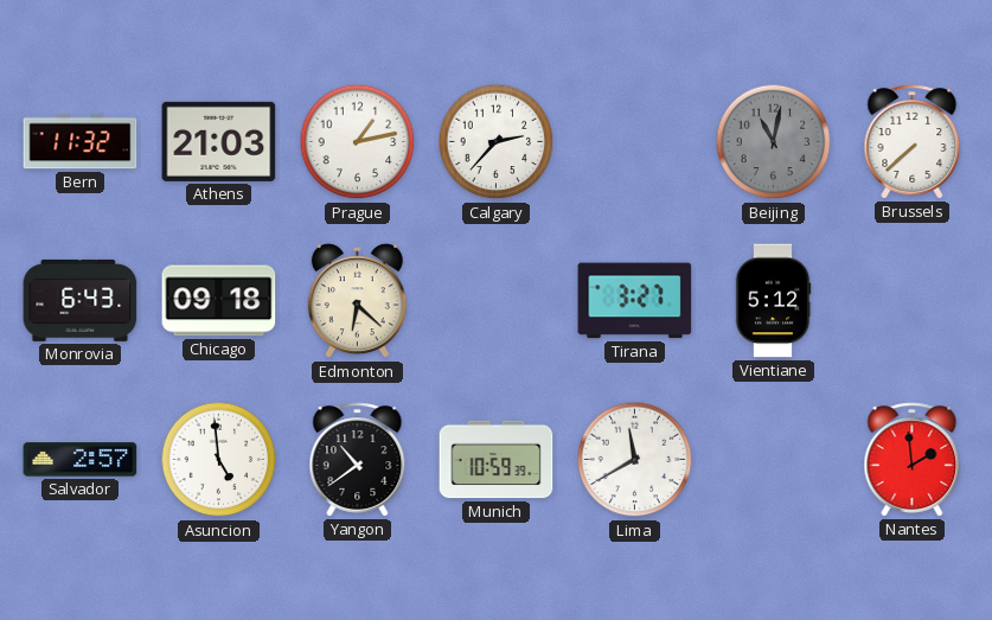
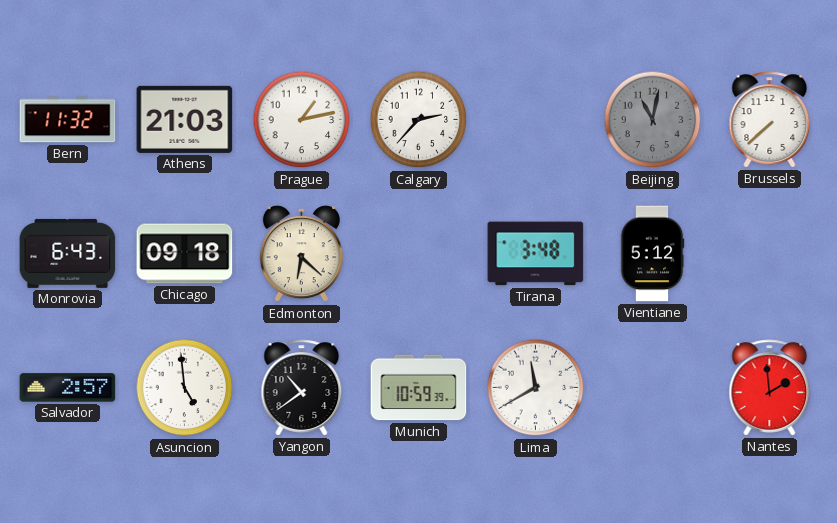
Tirana: 3:27 -> 3:48
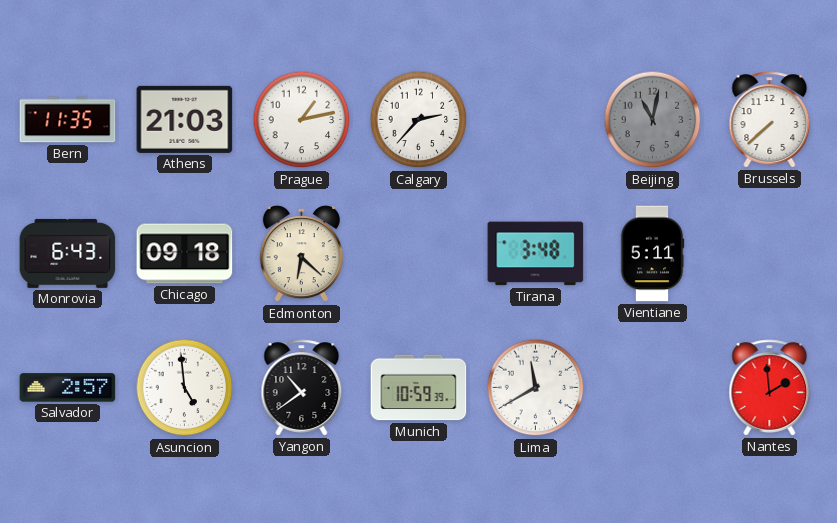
Bern: 11:32 -> 11:35
Vientiane: 5:12 -> 5:11
